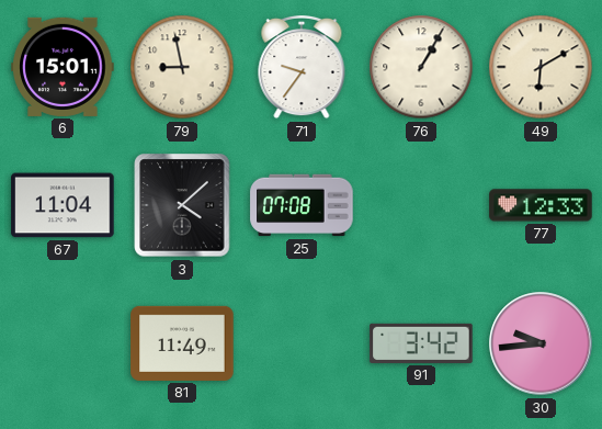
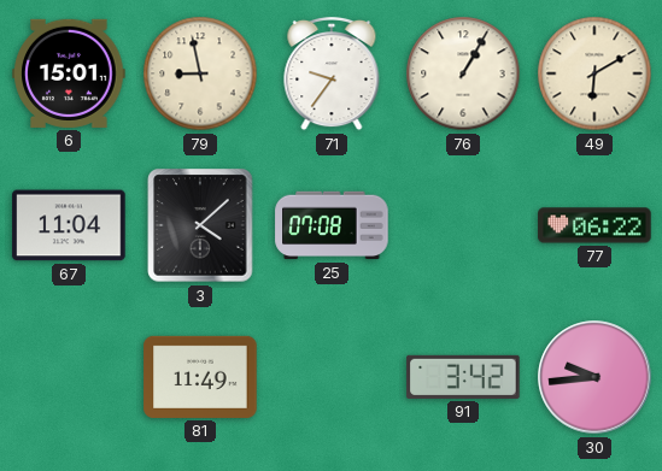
77: 12:33 -> 06:22
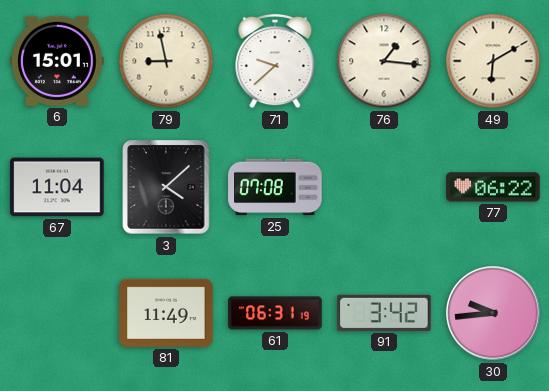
71: 9:36 -> 9:38
76: 1:05 -> 1:16
61: none -> 06:31
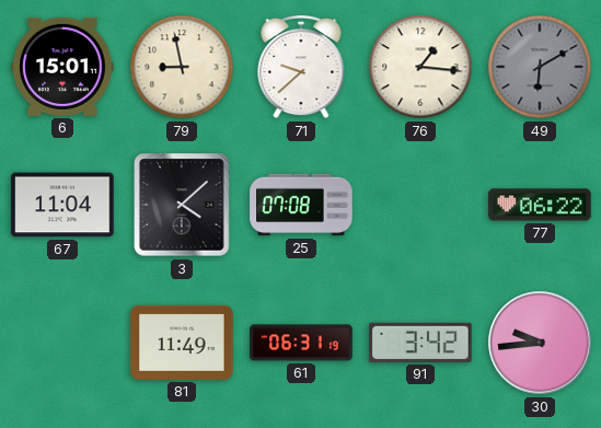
49 dial: cream -> grey
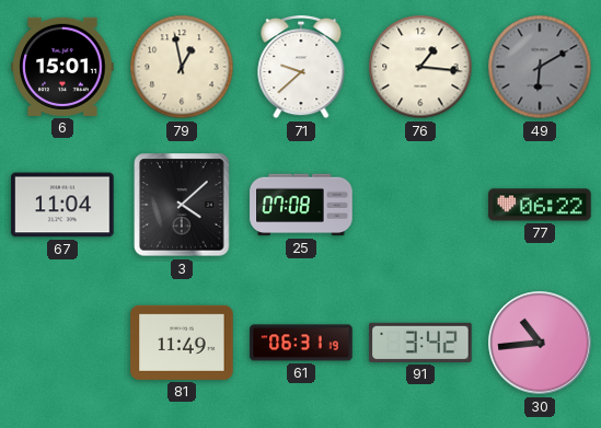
79: 8:58 -> 12:58
30: 9:44 -> 10:44
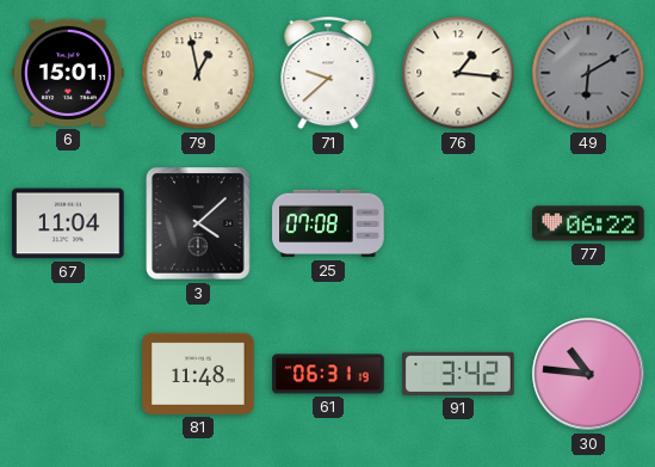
81: 11:49 -> 11:48
30: 10:44 -> 10:46
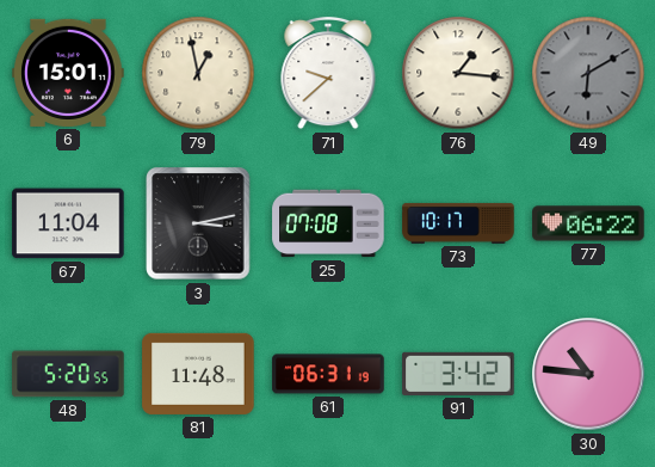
3: 4:08 -> 3:13
73: none -> 10:17
48: none -> 5:20
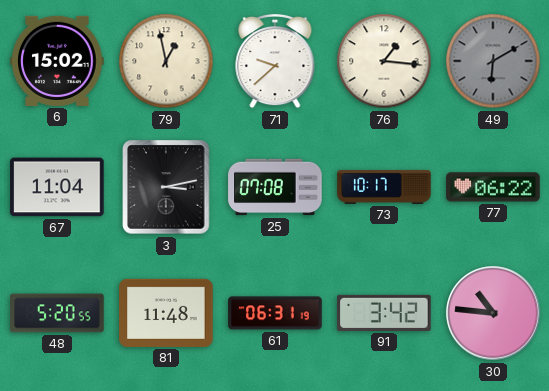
6: 15:01 -> 15:02
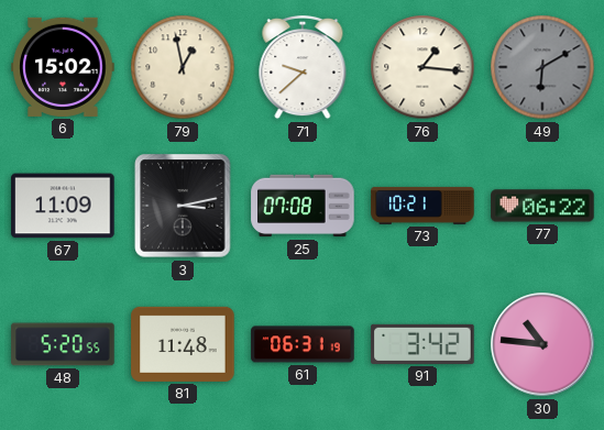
67: 11:04 -> 11:09
73: 10:17 -> 10:21
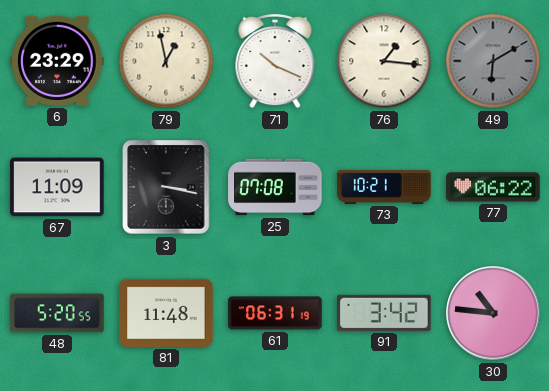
6: 15:02 -> 23:29
71: 9:38 -> 10:19
3: 3:13 -> 3:17
